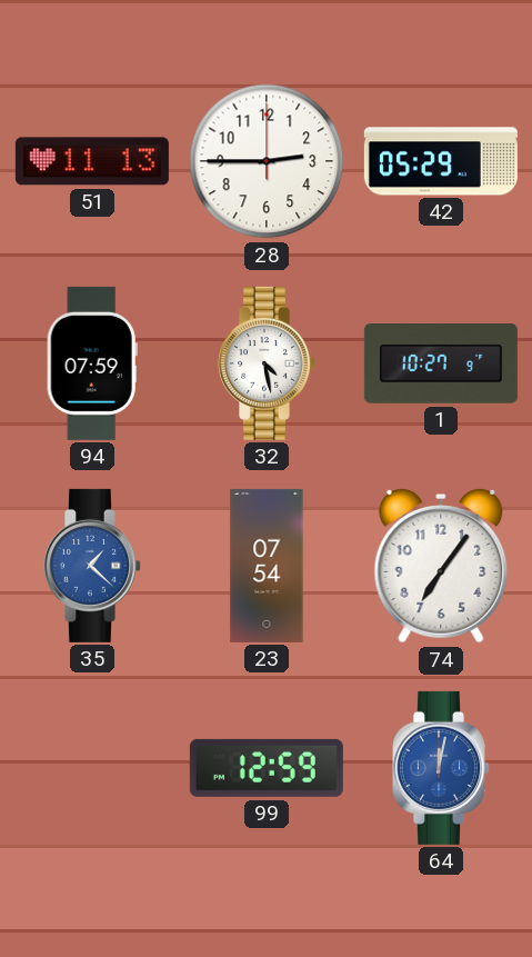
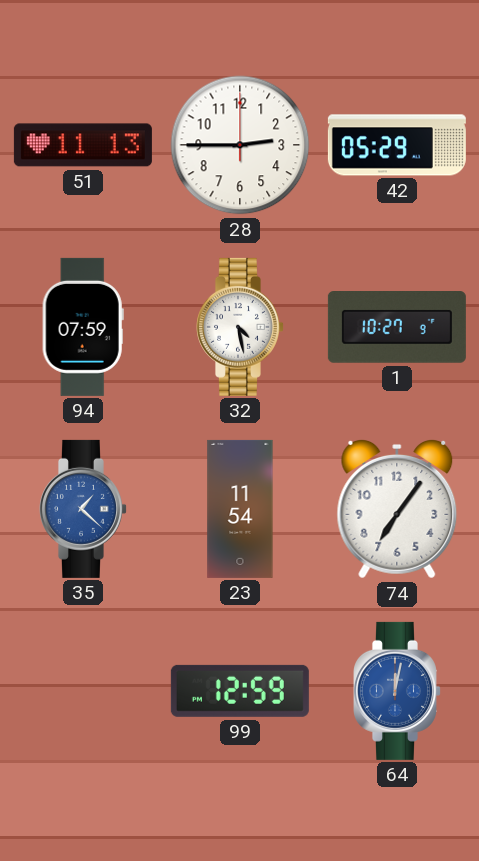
23: 07:54 -> 11:54
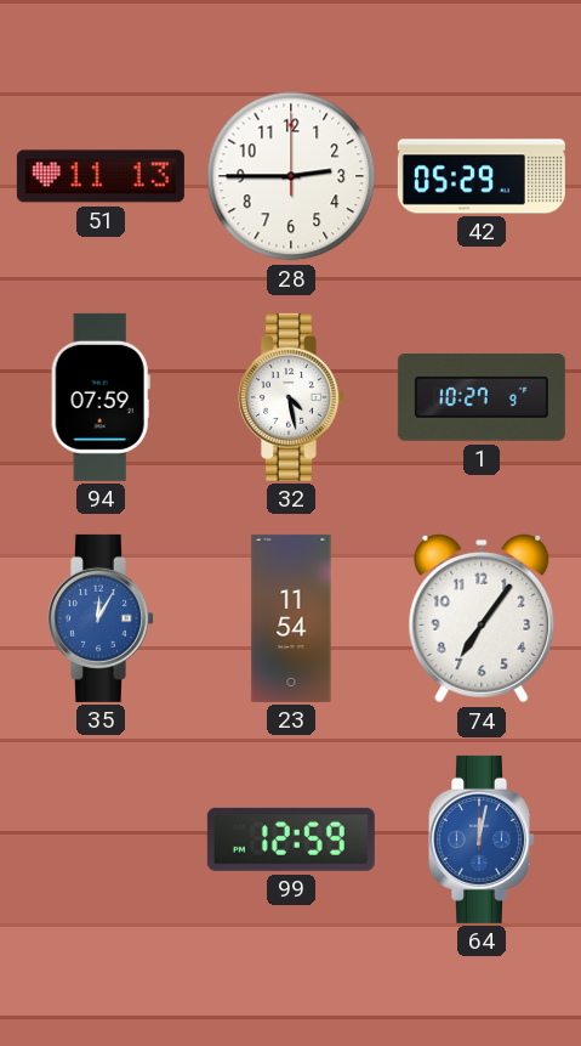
35: 1:22 -> 12:05
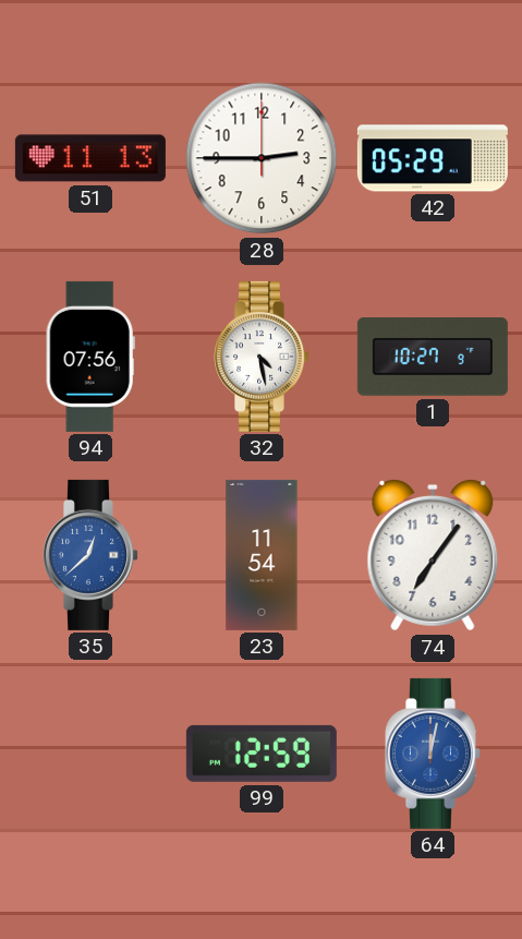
94: 07:59 -> 07:56
35: 12:05 -> 12:38
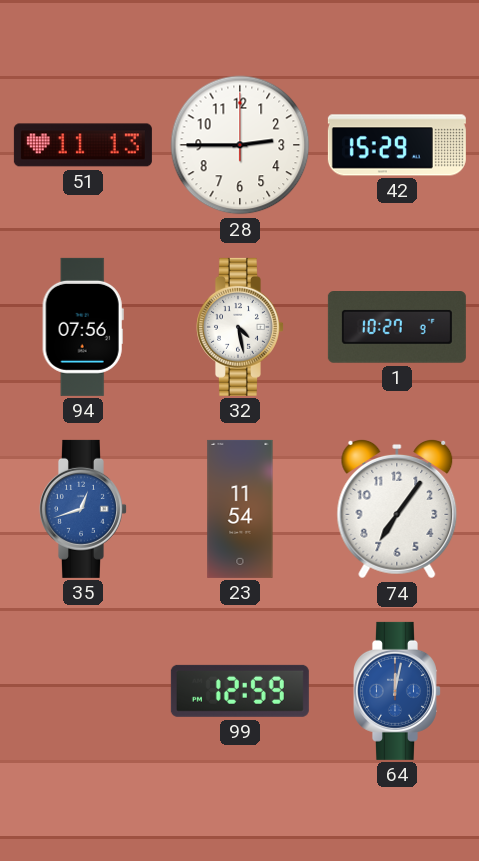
42: 05:29 -> 15:29
35: 12:38 -> 12:42
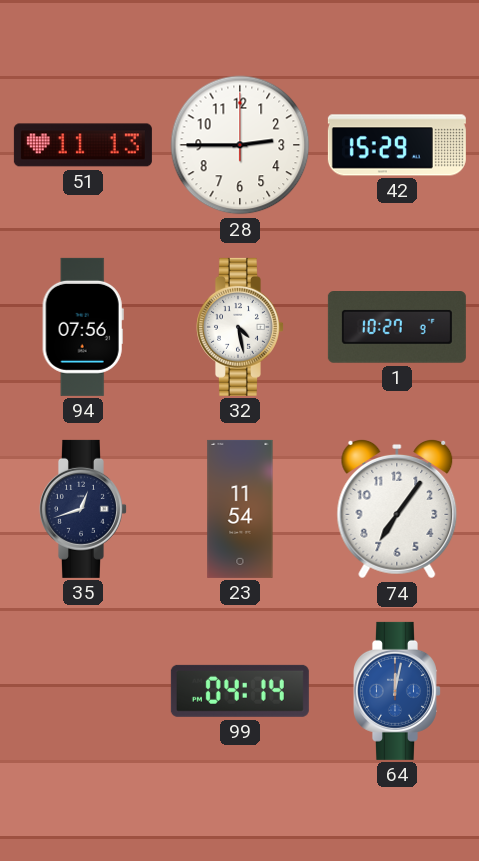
35 dial: blue -> navy
99: 12:59 -> 04:14
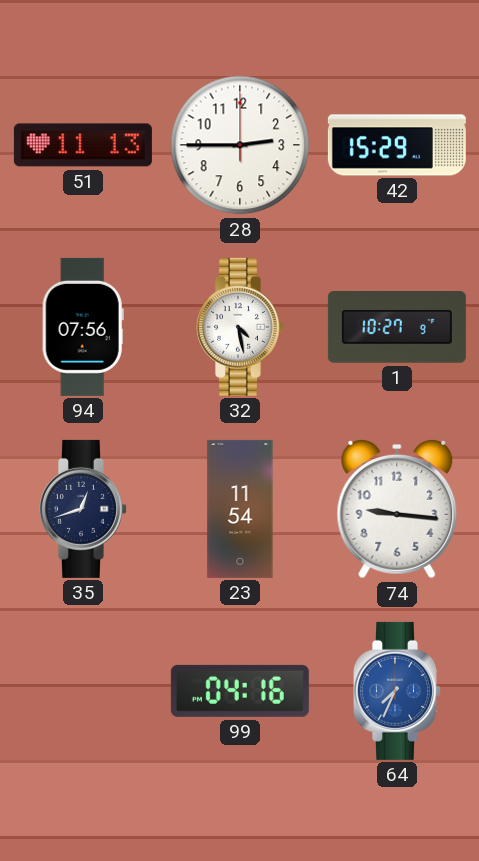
74: 7:06 -> 9:16
99: 04:14 -> 04:16
64: 12:02 -> 7:34
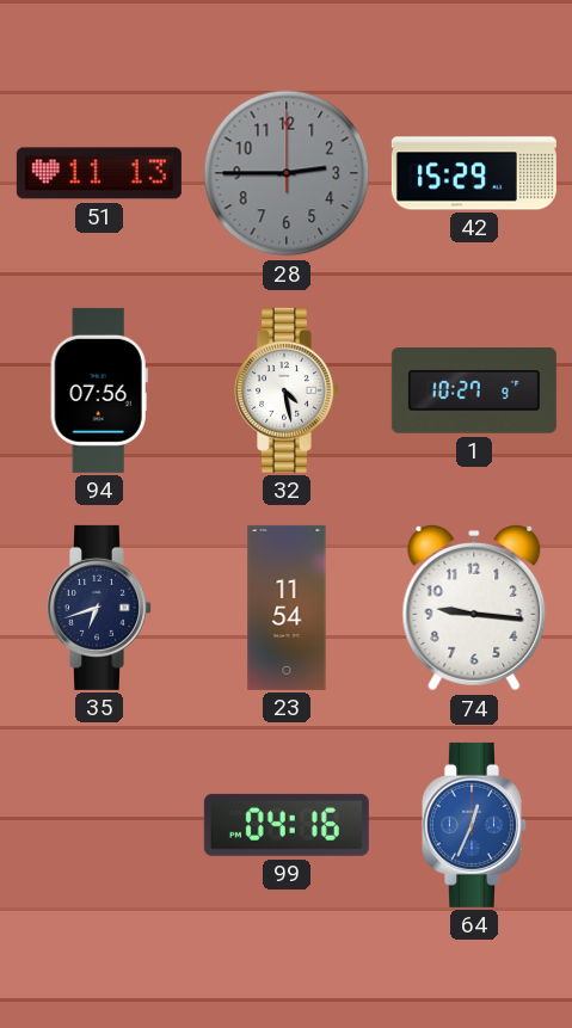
28 dial: white -> grey
35: 12:42 -> 6:42
64: 7:34 -> 12:34
